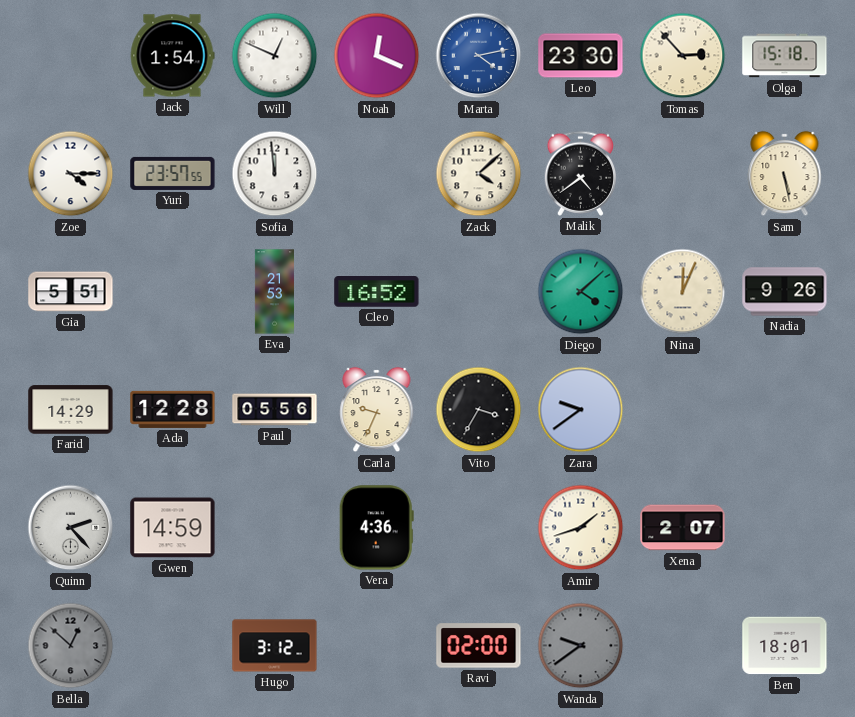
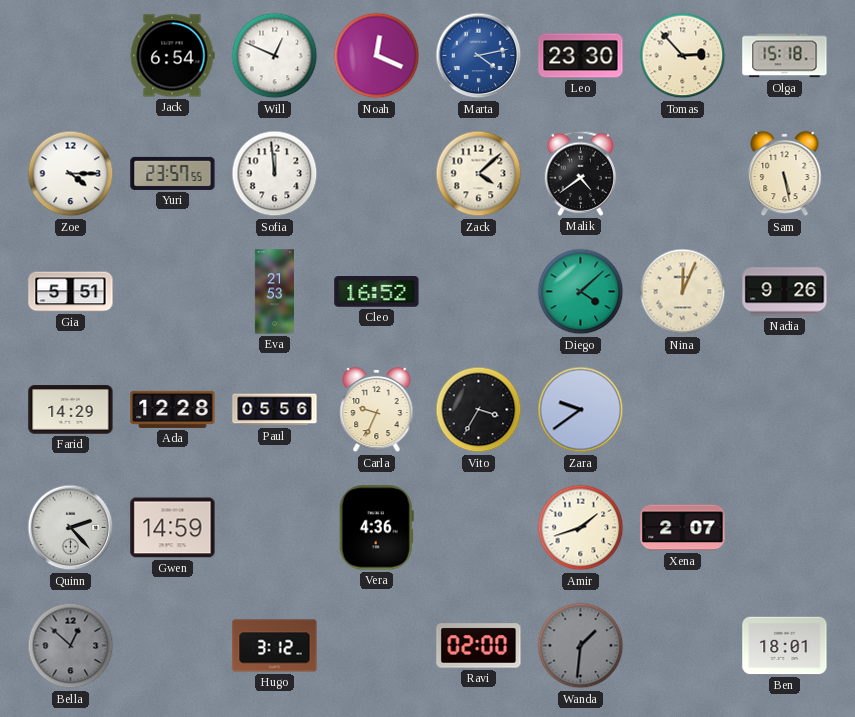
Jack: 1:54 -> 6:54
Wanda: 9:39 -> 1:31
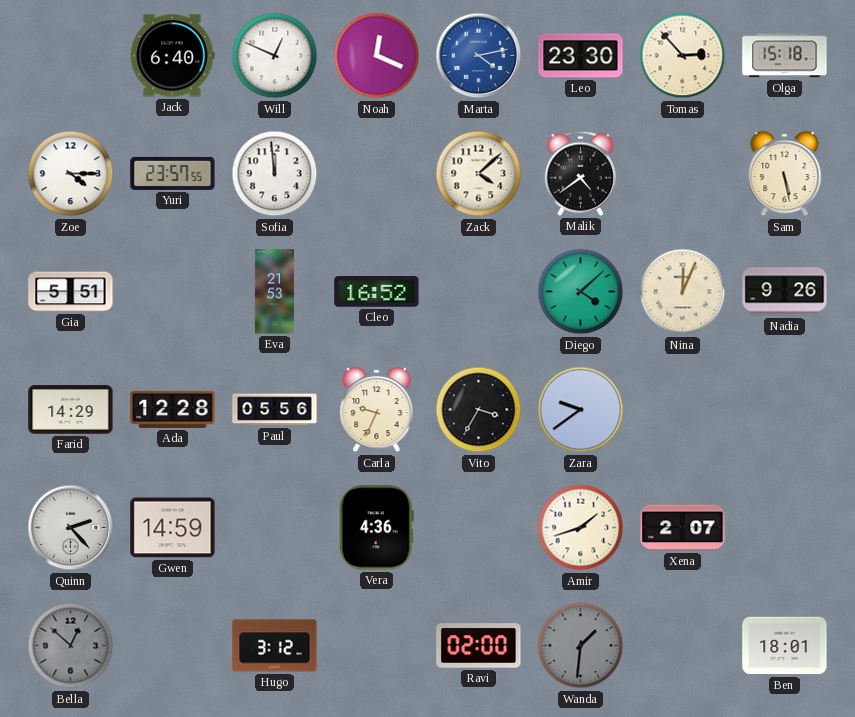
Jack: 6:54 -> 6:40
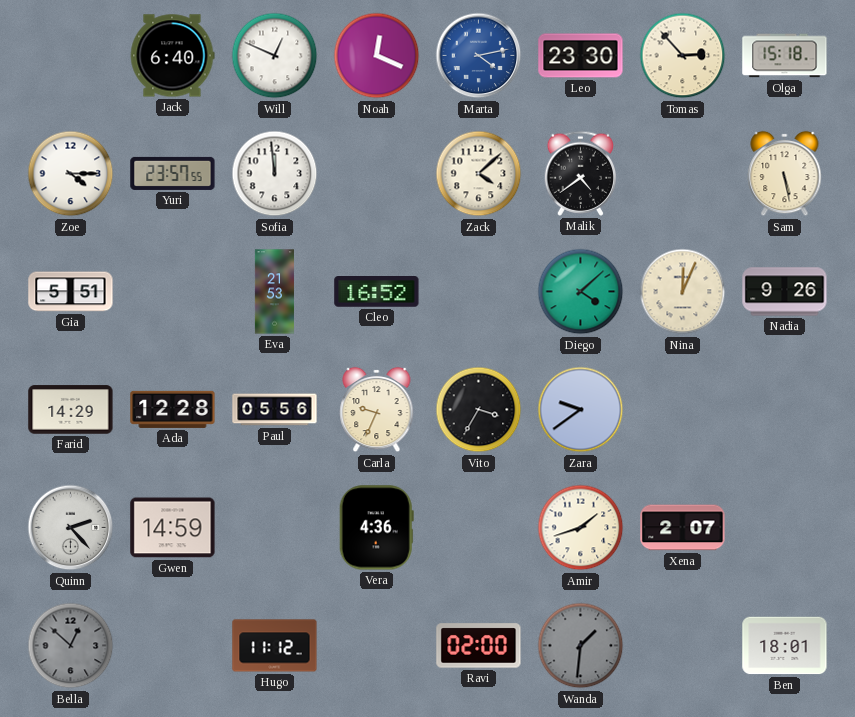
Hugo: 3:12 -> 11:12
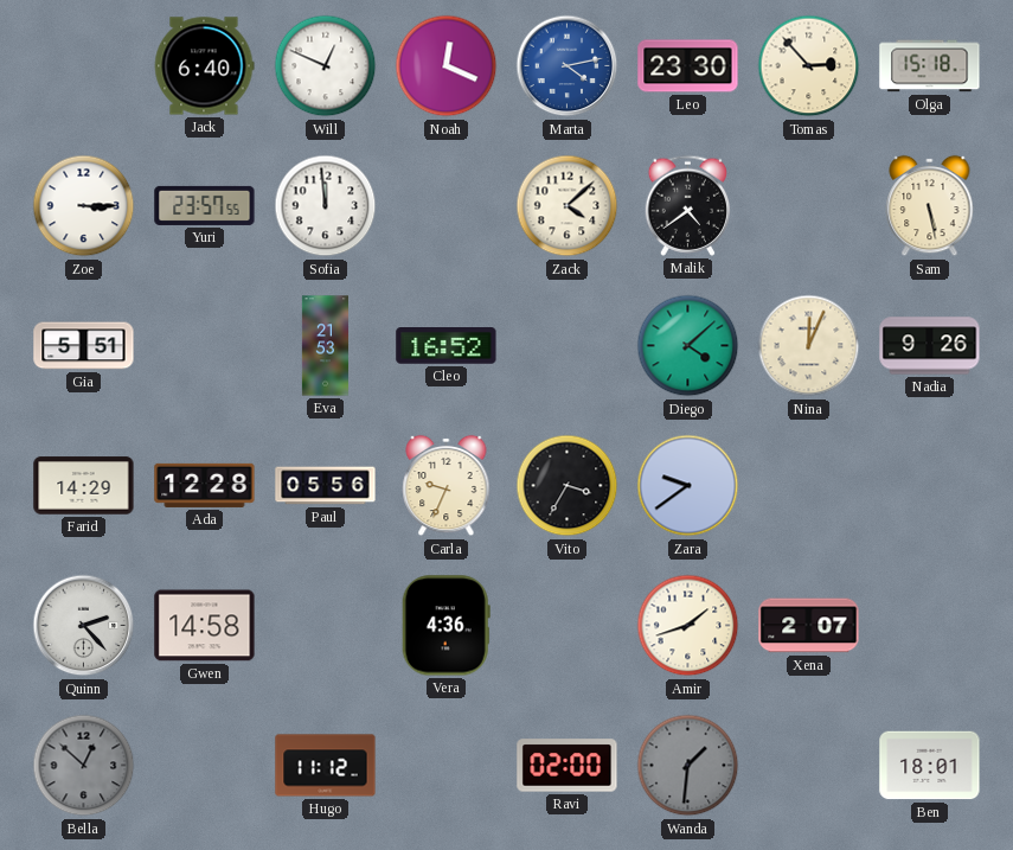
Zoe: 4:15 -> 3:15
Gwen: 14:59 -> 14:58
